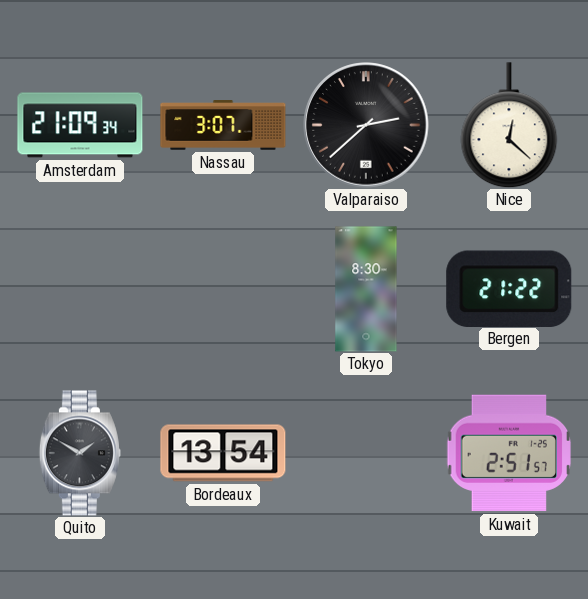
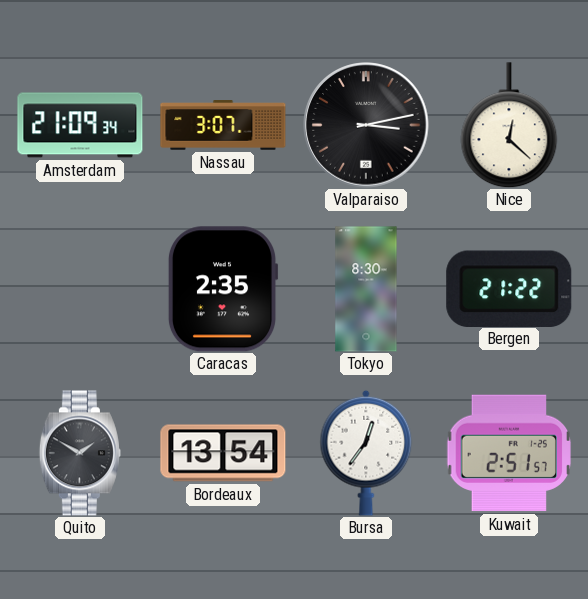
Valparaiso: 2:38 -> 3:13
Caracas: none -> 2:35
Bursa: none -> 12:36
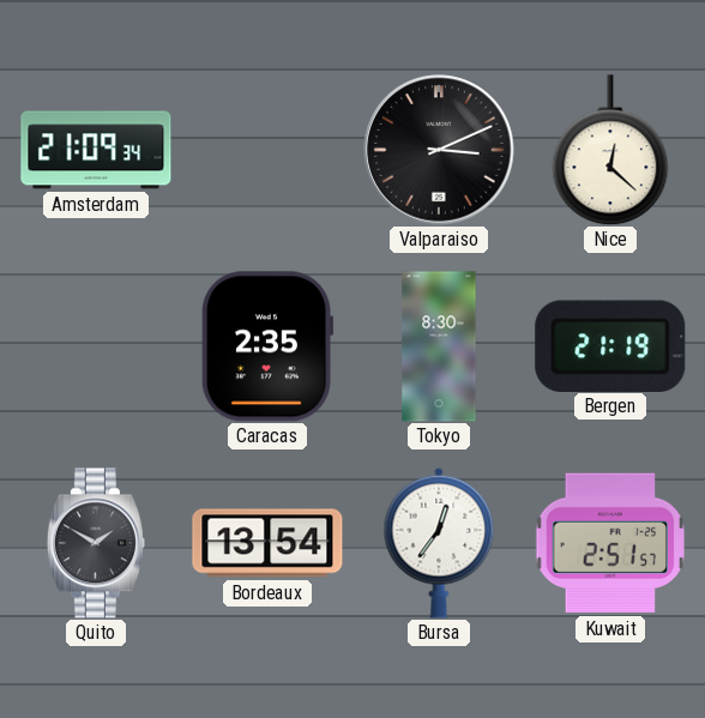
Nassau: 3:07 -> none
Valparaiso: 3:13 -> 3:11
Bergen: 21:22 -> 21:19
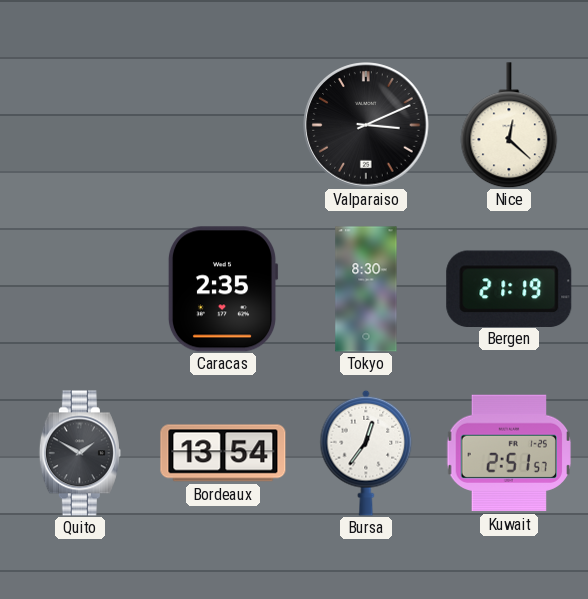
Amsterdam: 21:09 -> none
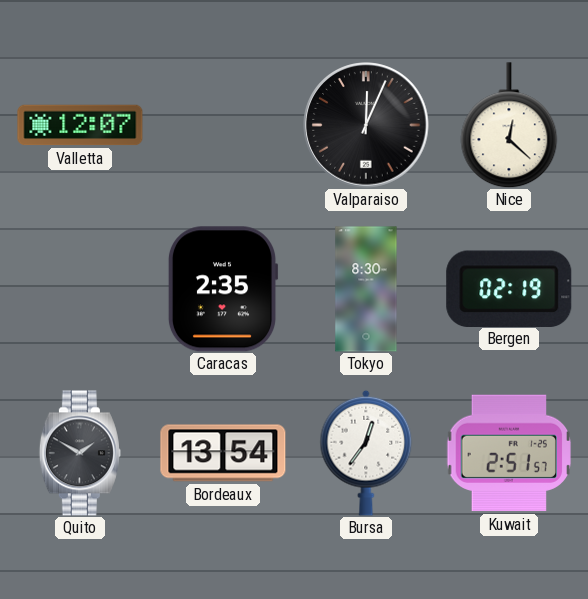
Valletta: none -> 12:07
Valparaiso: 3:11 -> 12:04
Bergen: 21:19 -> 02:19
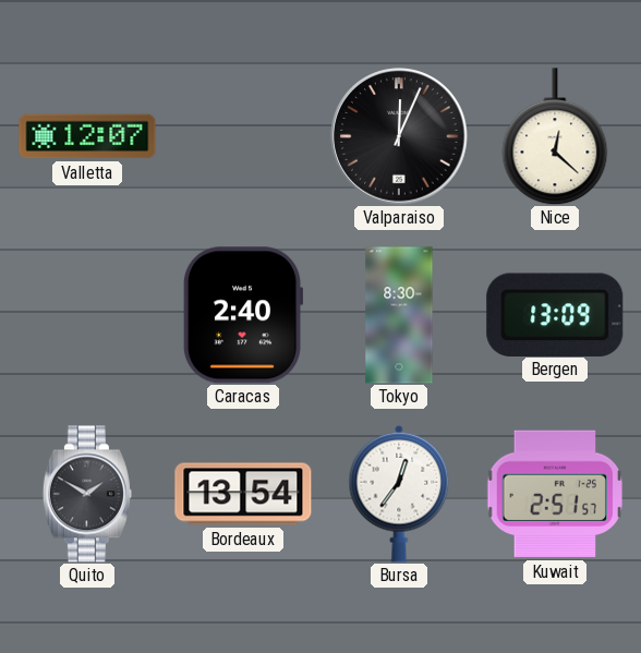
Caracas: 2:35 -> 2:40
Bergen: 02:19 -> 13:09
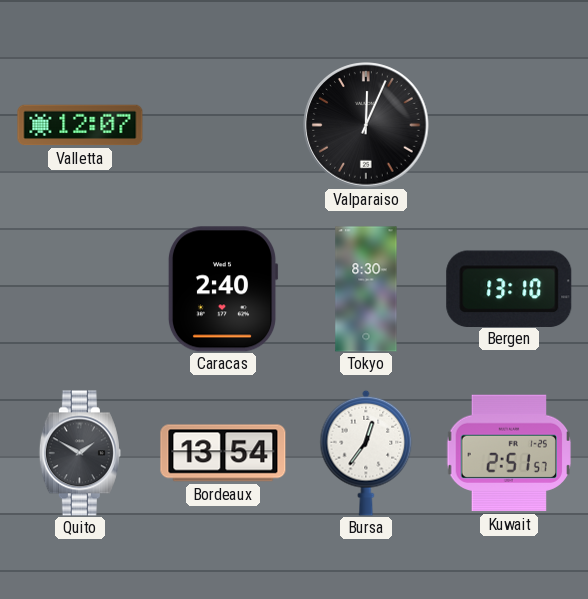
Nice: 12:22 -> none
Bergen: 13:09 -> 13:10
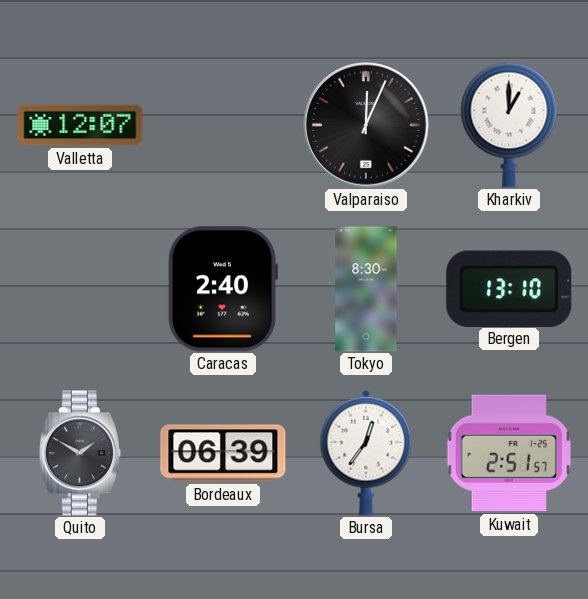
Kharkiv: none -> 1:00
Bordeaux: 13:54 -> 06:39
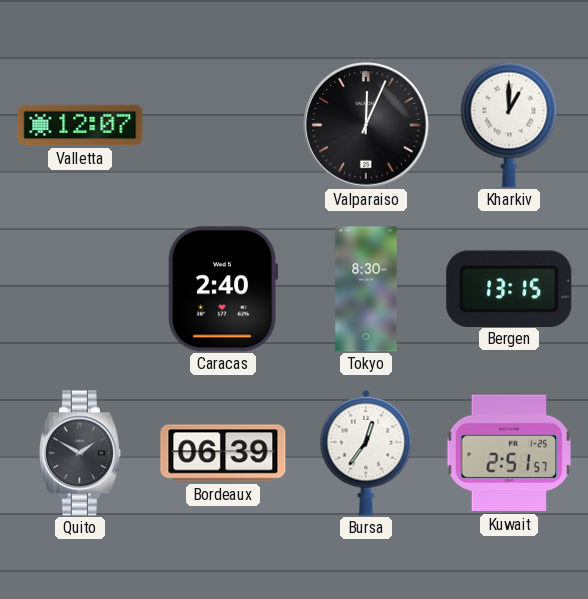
Bergen: 13:10 -> 13:15
